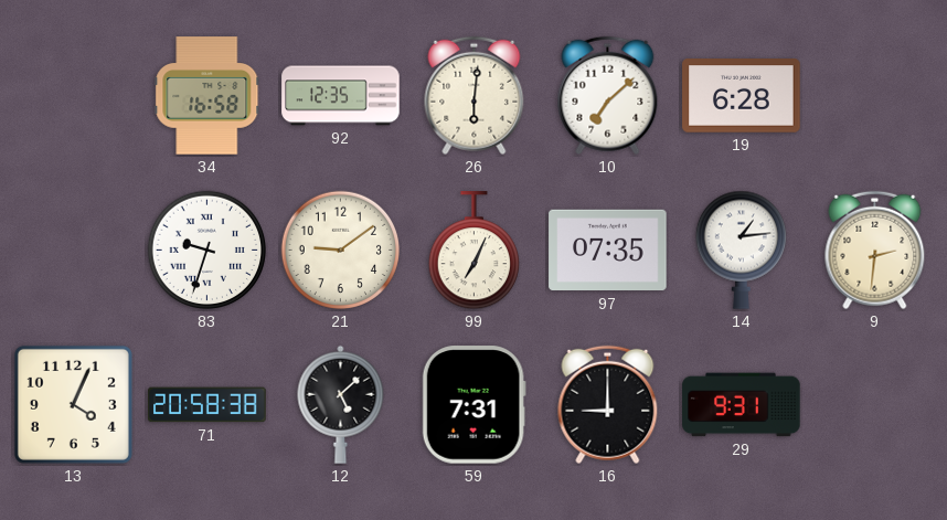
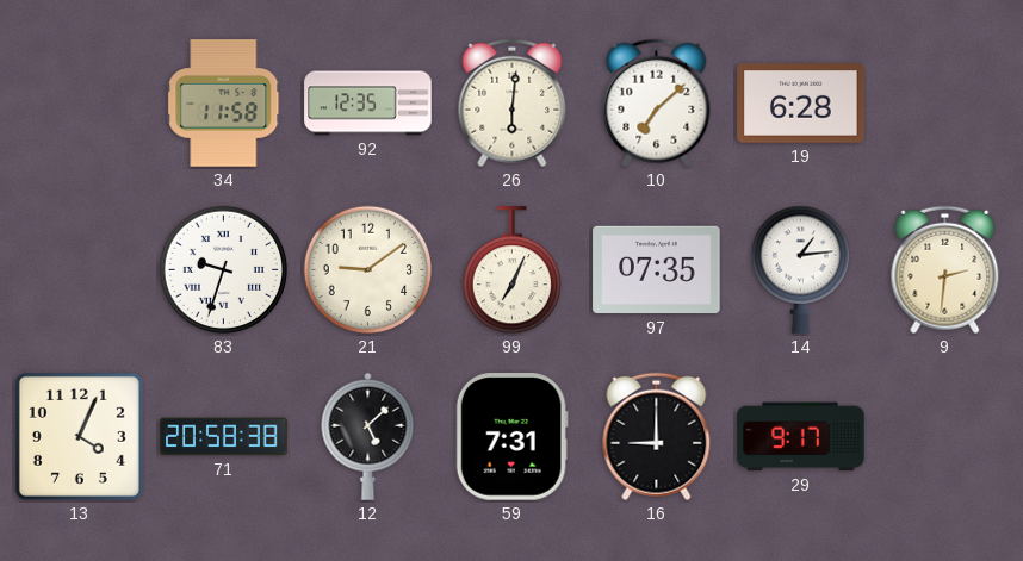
34: 16:58 -> 11:58
29: 9:31 -> 9:17
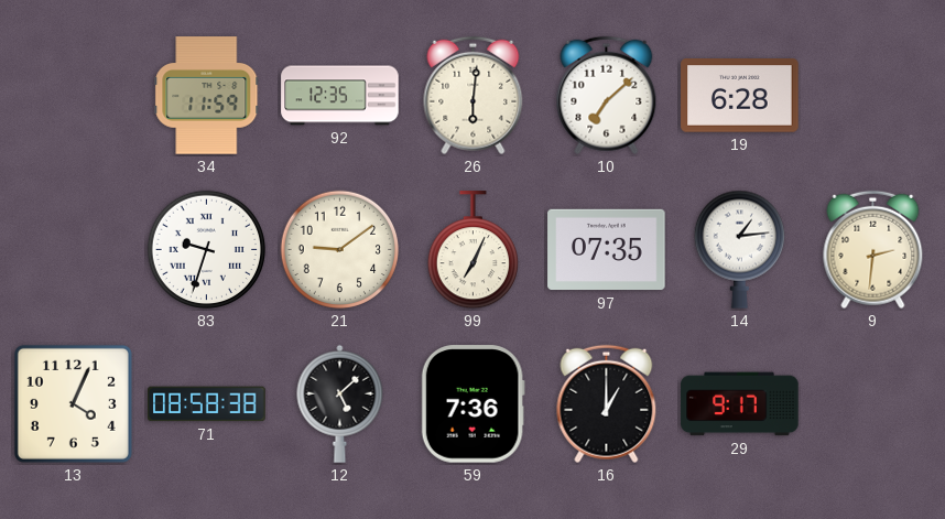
34: 11:58 -> 11:59
71: 20:58 -> 08:58
59: 7:31 -> 7:36
16: 9:00 -> 1:00
